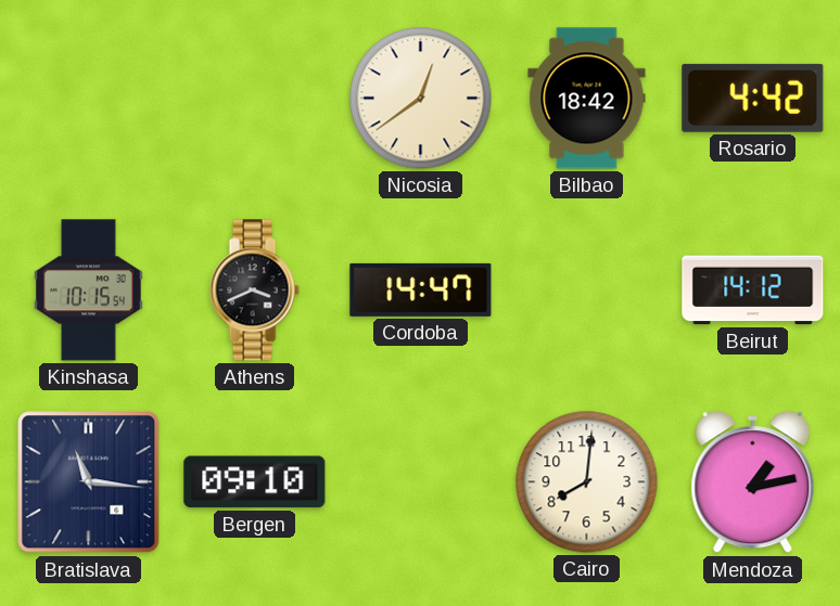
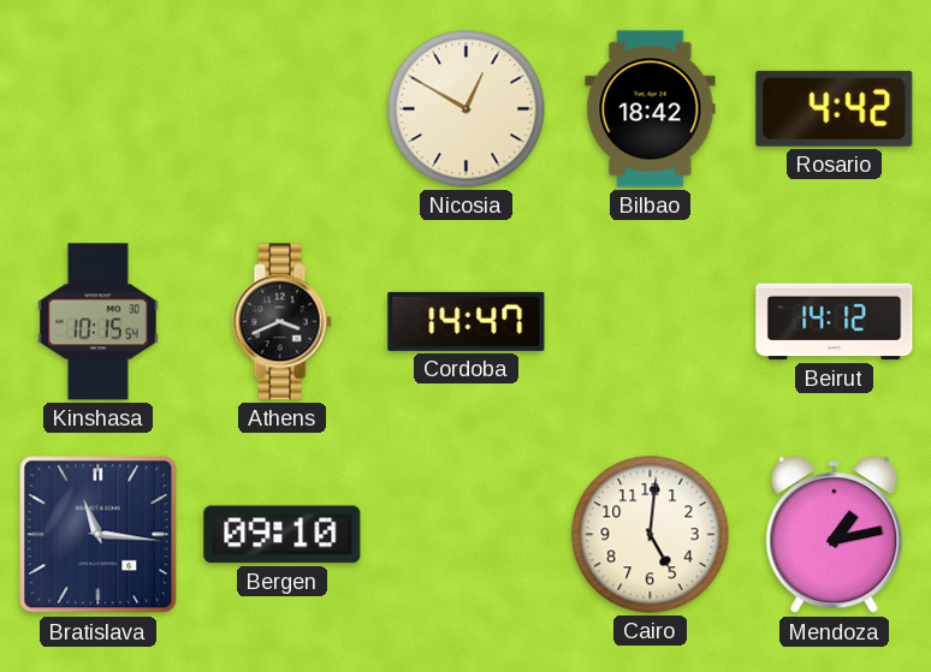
Nicosia: 12:39 -> 12:50
Cairo: 8:01 -> 5:01
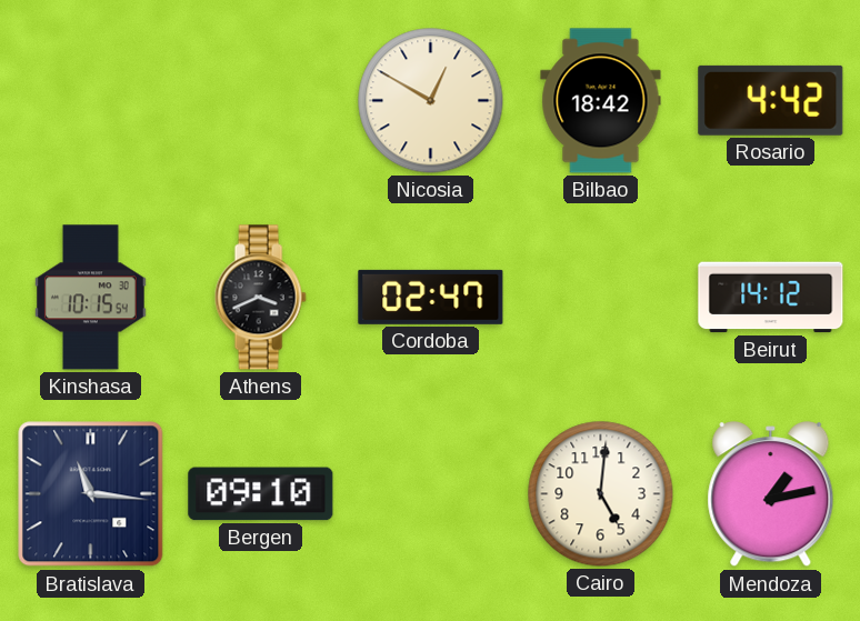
Cordoba: 14:47 -> 02:47
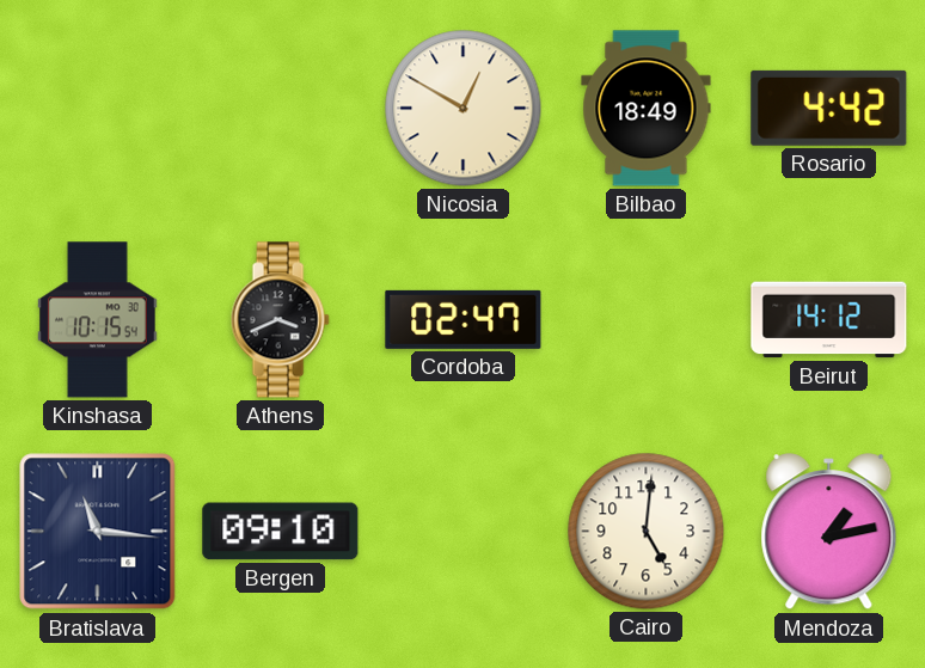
Bilbao: 18:42 -> 18:49
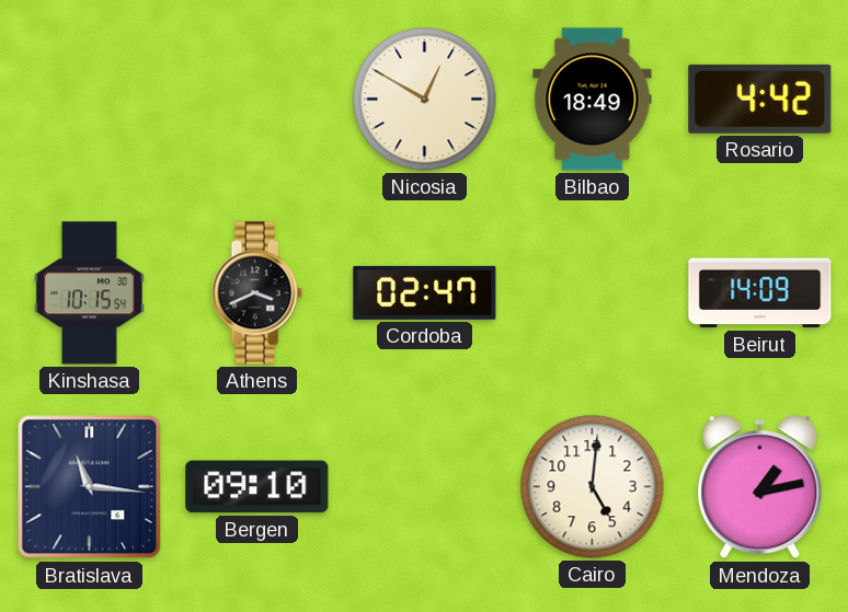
Beirut: 14:12 -> 14:09
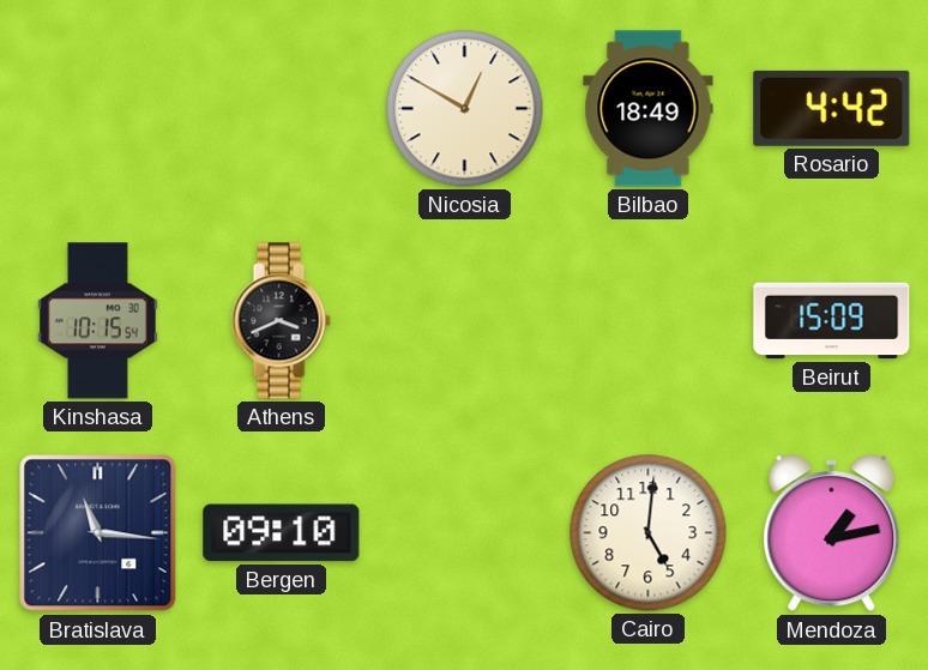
Cordoba: 02:47 -> none
Beirut: 14:09 -> 15:09
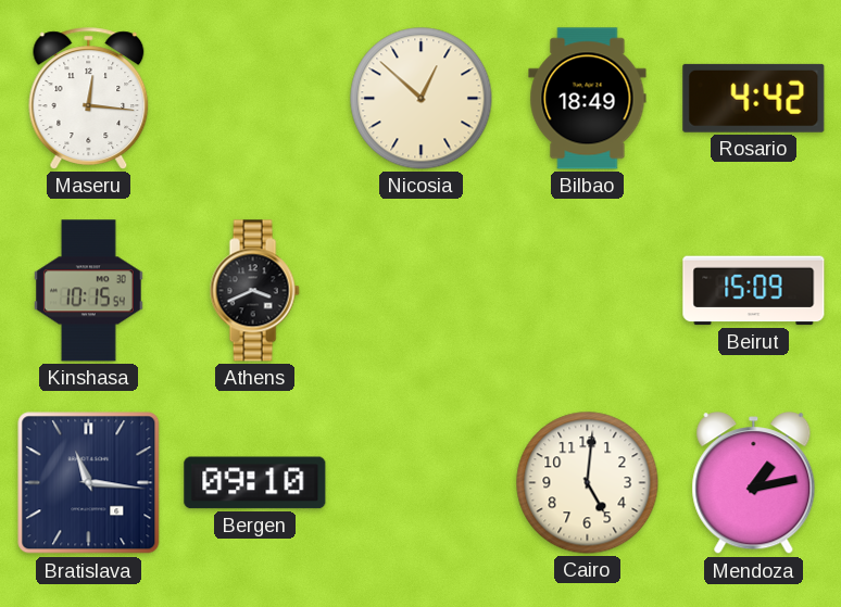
Maseru: none -> 12:16
Nicosia: 12:50 -> 12:52
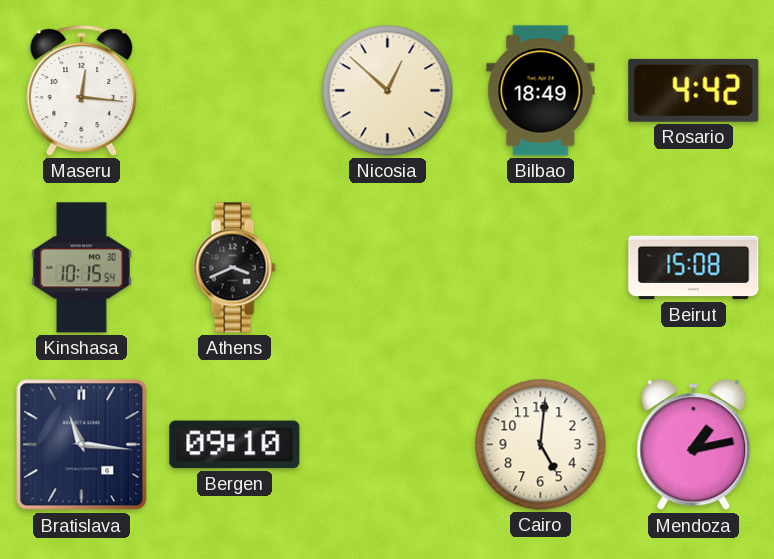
Beirut: 15:09 -> 15:08
